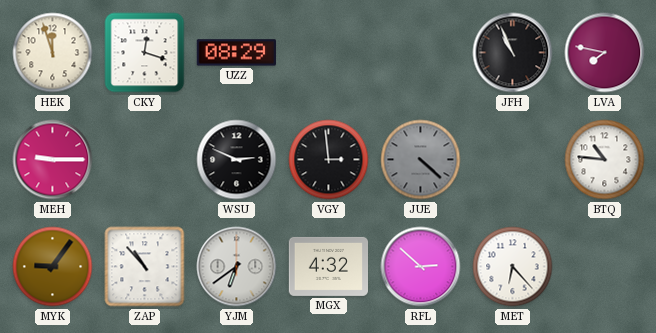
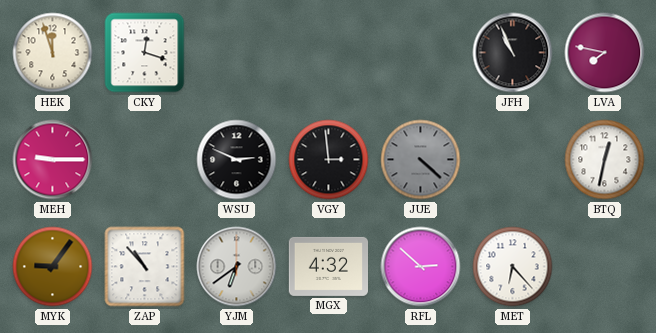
UZZ: 08:29 -> none
BTQ: 10:46 -> 12:32
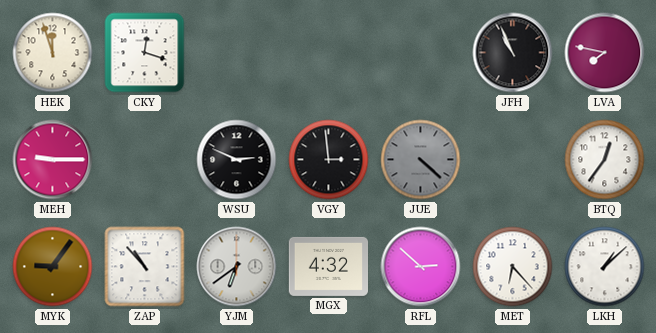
BTQ: 12:32 -> 12:36
LKH: none -> 1:08
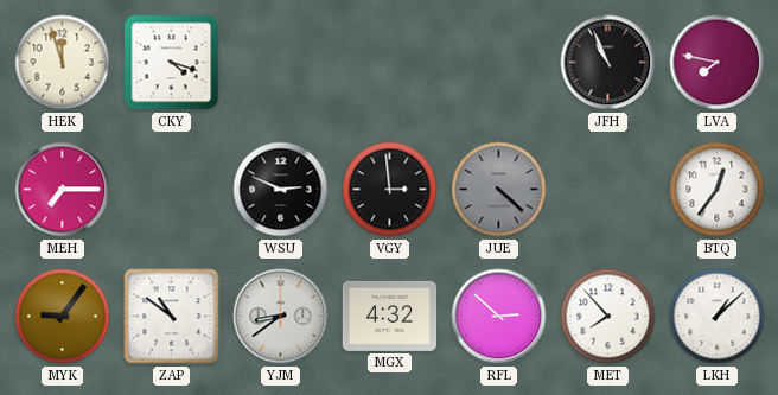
CKY: 12:18 -> 4:18
MEH: 9:15 -> 7:15
ZAP: 10:53 -> 10:51
YJM: 6:39 -> 8:39
MET: 6:23 -> 7:53
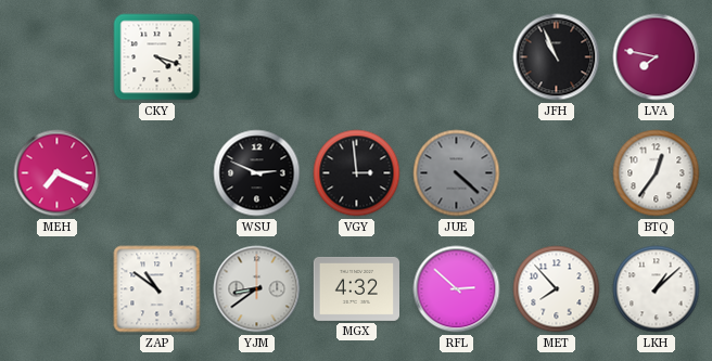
HEK: 11:57 -> none
MEH: 7:15 -> 7:19
MYK: 9:06 -> none
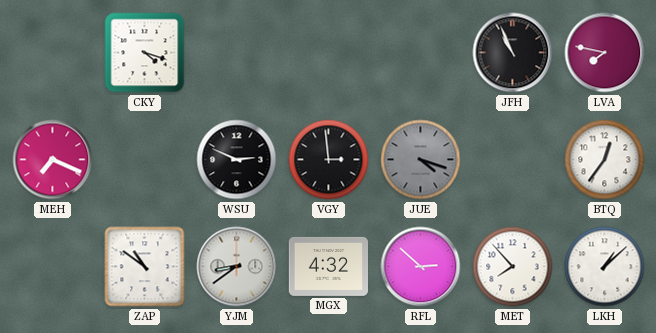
JUE: 4:22 -> 4:18
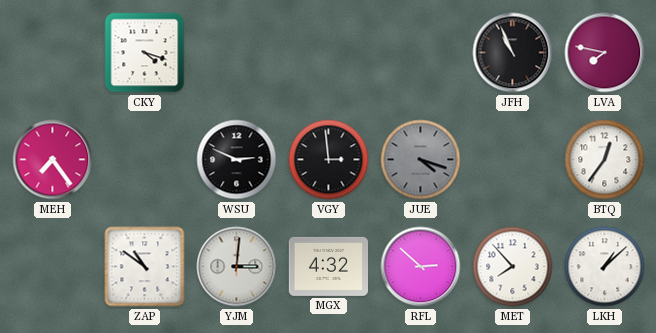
MEH: 7:19 -> 7:24
YJM: 8:39 -> 3:01
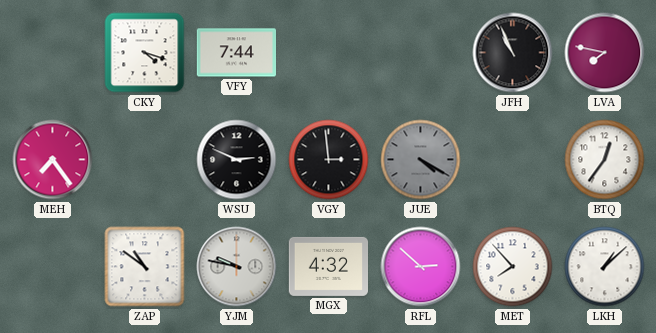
VFY: none -> 7:44
JUE: 4:18 -> 4:20
YJM: 3:01 -> 9:47
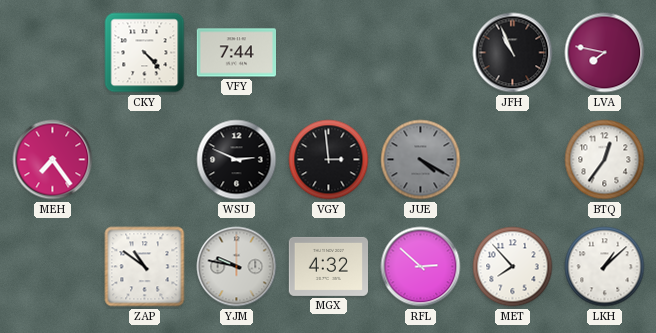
CKY: 4:18 -> 4:23
